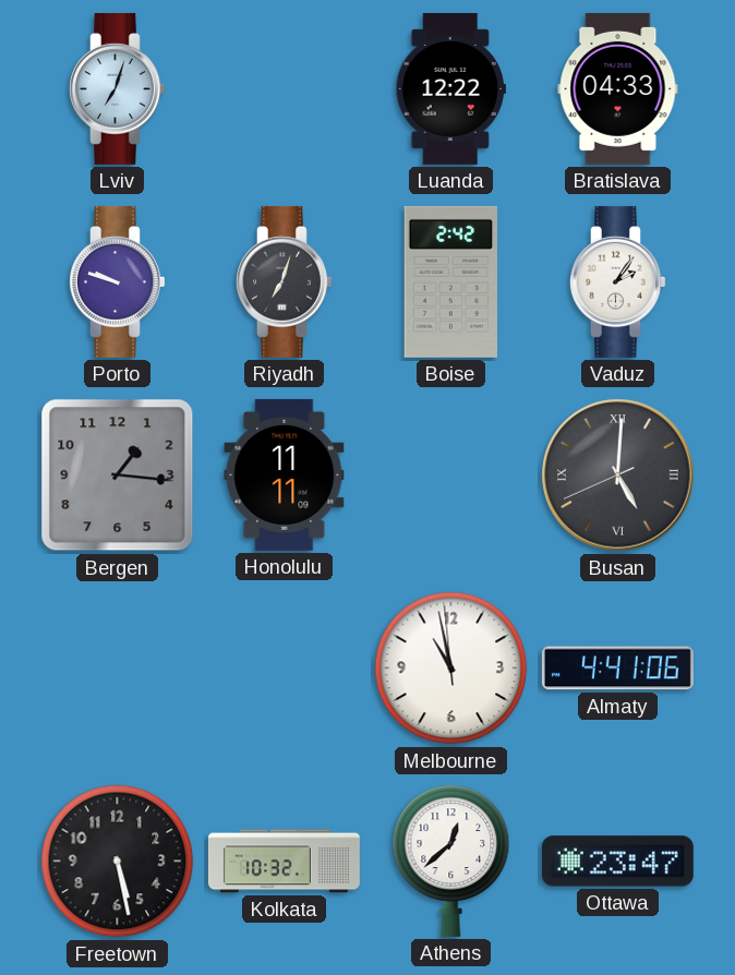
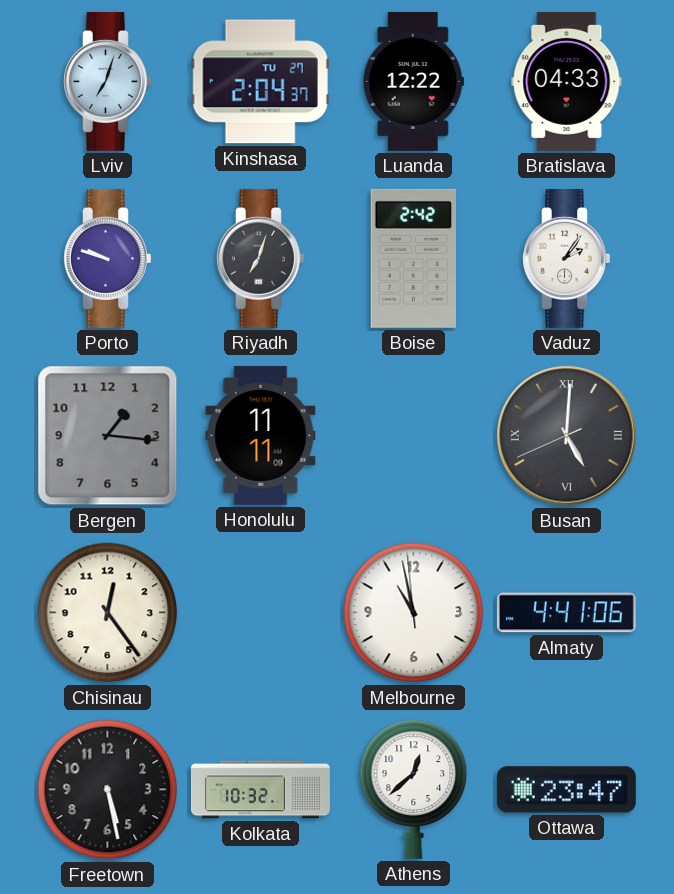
Kinshasa: none -> 2:04
Chisinau: none -> 12:24
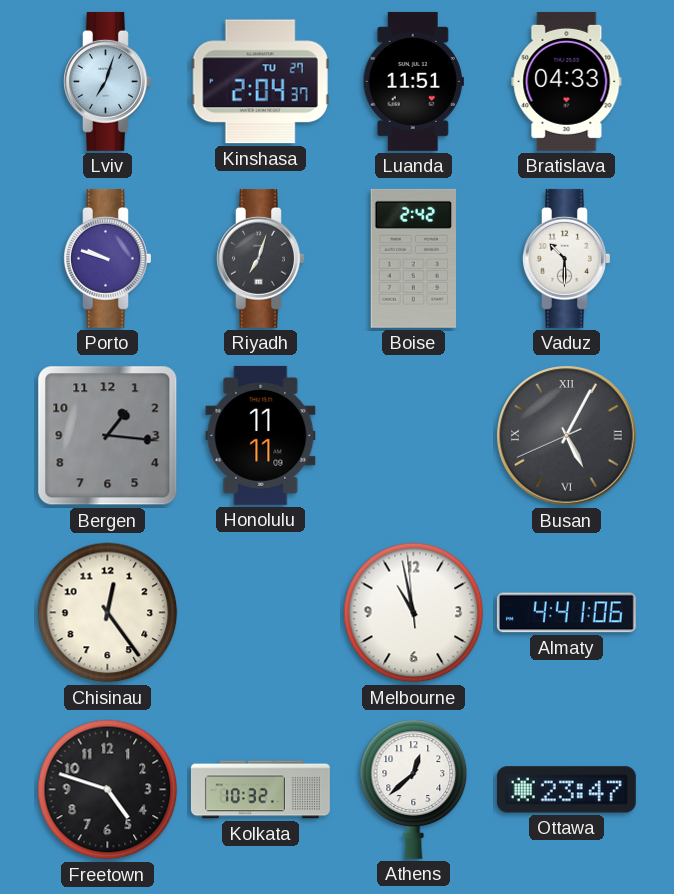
Luanda: 12:22 -> 11:51
Vaduz: 2:06 -> 10:30
Busan: 5:00 -> 5:04
Freetown: 5:28 -> 4:48
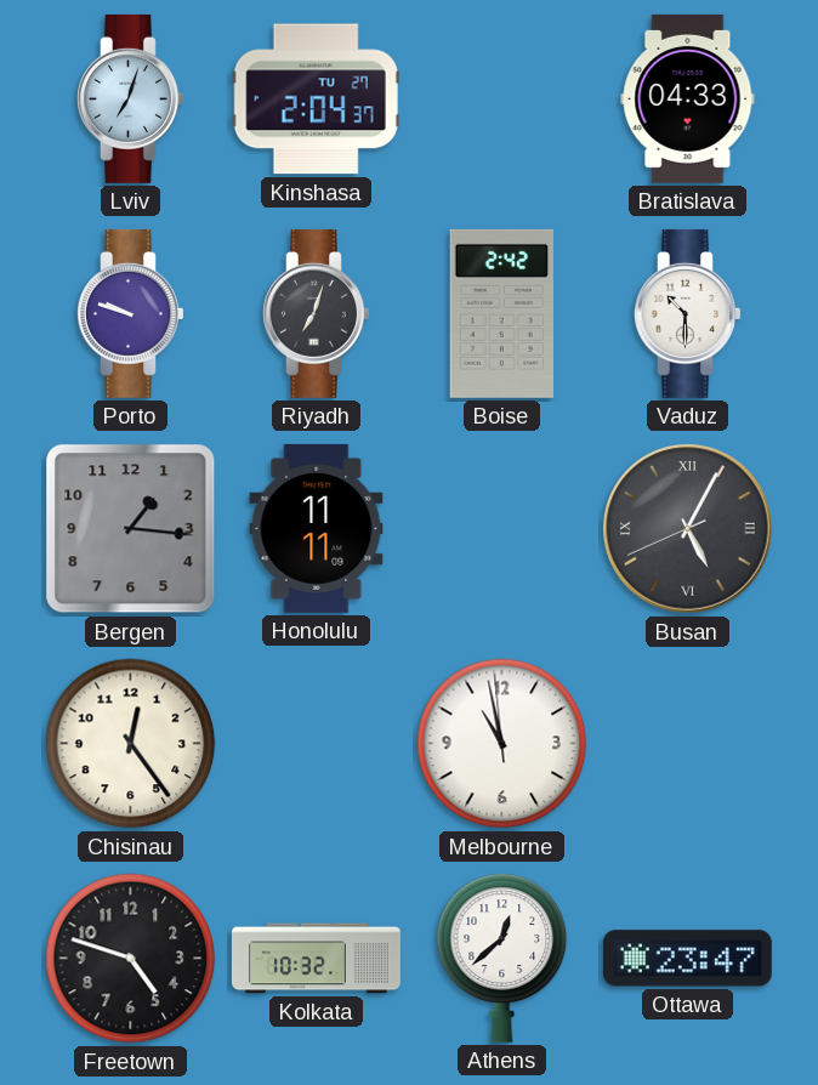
Luanda: 11:51 -> none
Almaty: 4:41 -> none
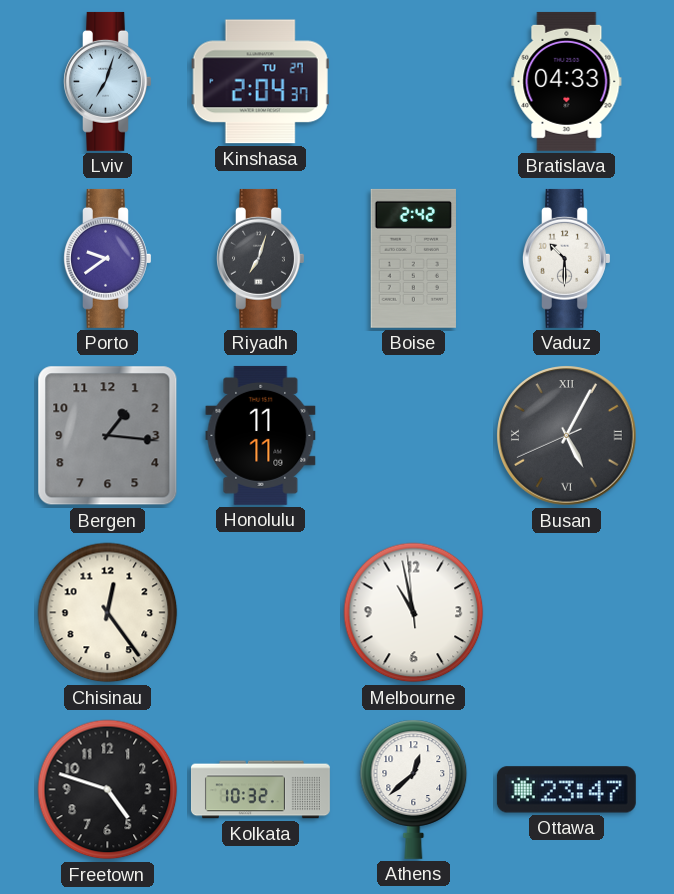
Porto: 9:48 -> 9:39
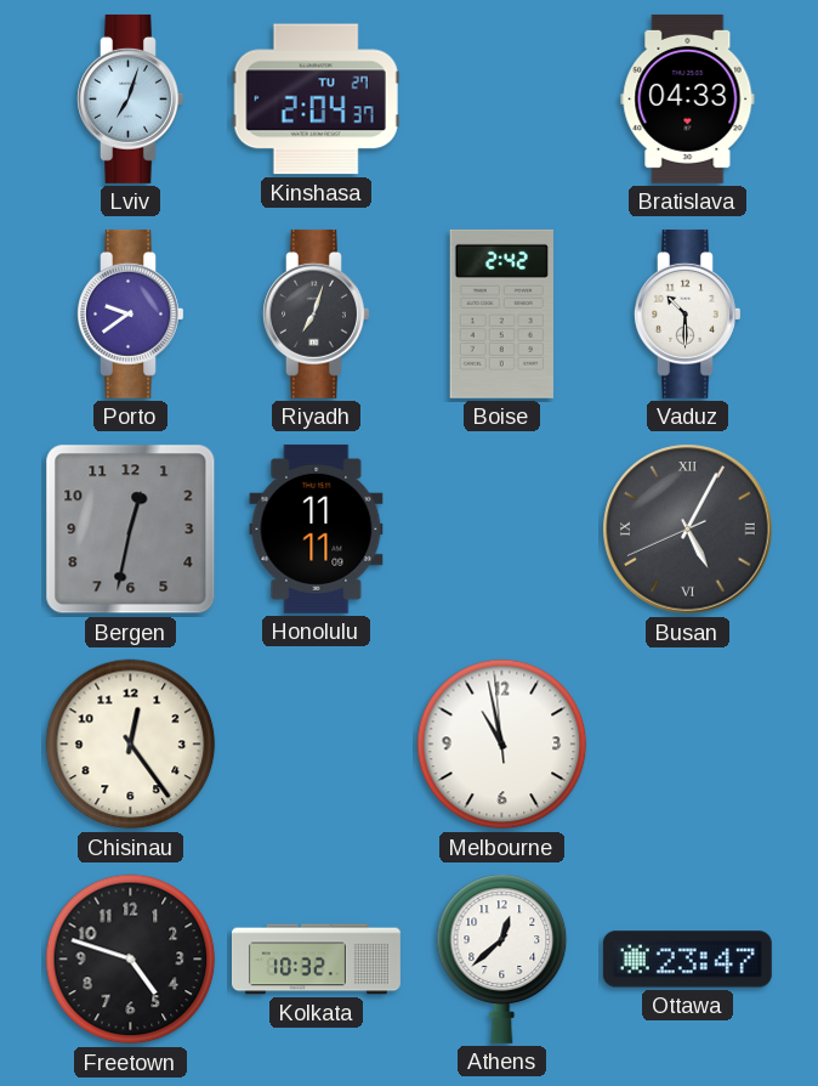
Bergen: 1:16 -> 12:32
